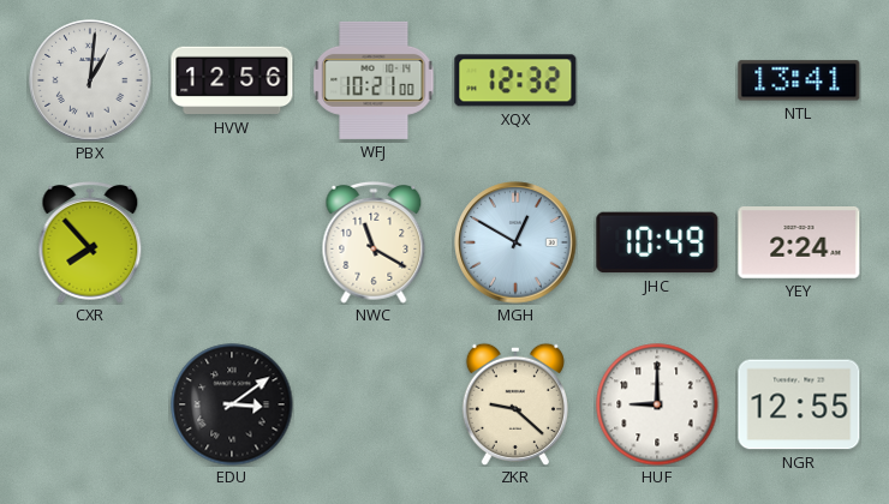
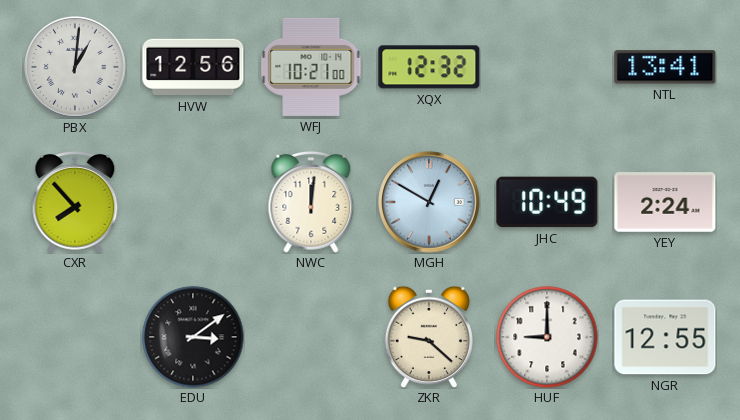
NWC: 11:20 -> 12:01
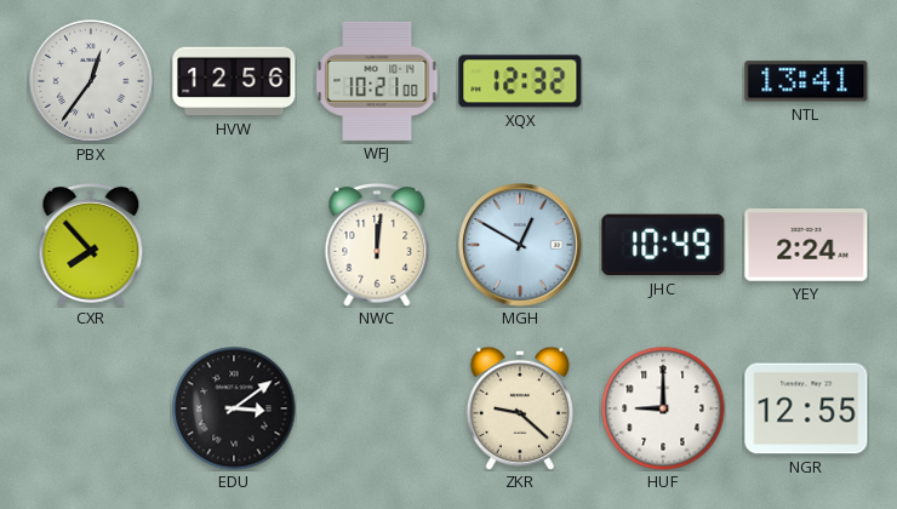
PBX: 1:01 -> 12:36
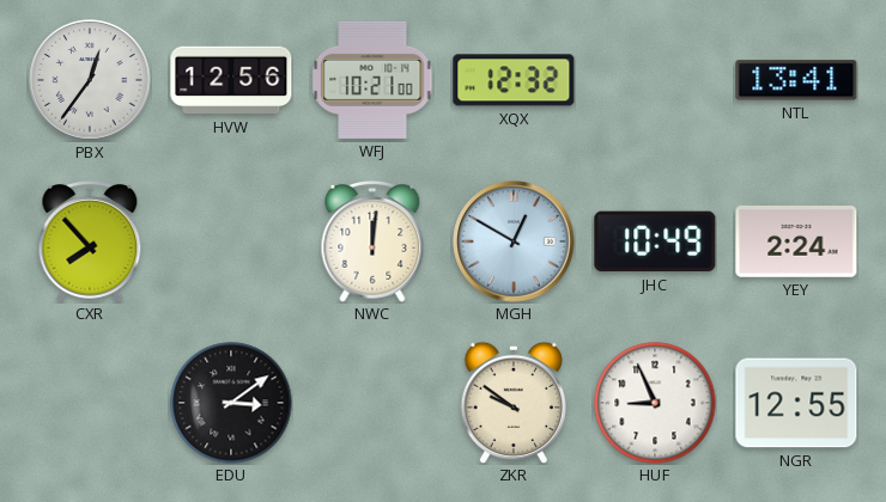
ZKR: 9:22 -> 9:51
HUF: 9:00 -> 8:56
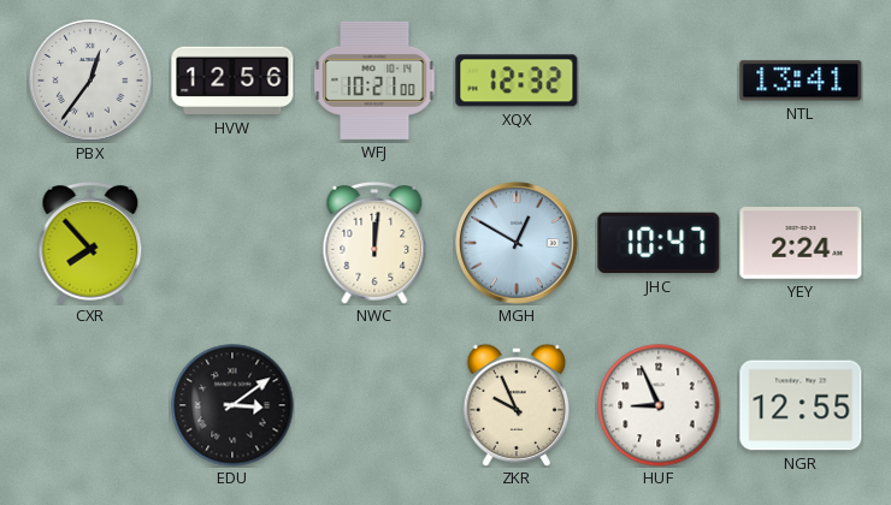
JHC: 10:49 -> 10:47
ZKR: 9:51 -> 9:56
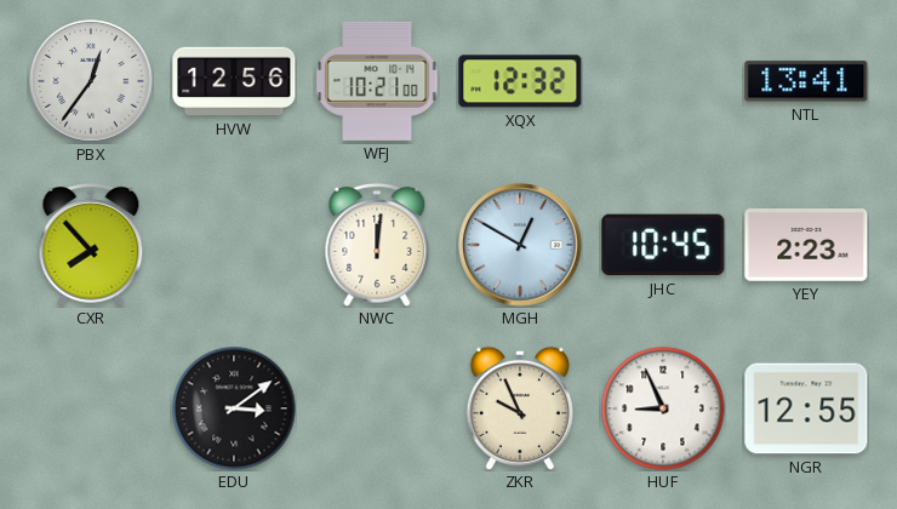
JHC: 10:47 -> 10:45
YEY: 2:24 -> 2:23
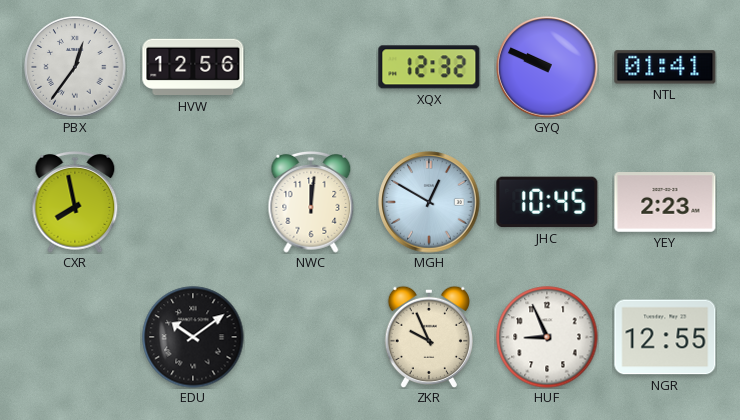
WFJ: 10:21 -> none
GYQ: none -> 9:49
NTL: 13:41 -> 01:41
CXR: 7:53 -> 7:58
EDU: 3:09 -> 10:09
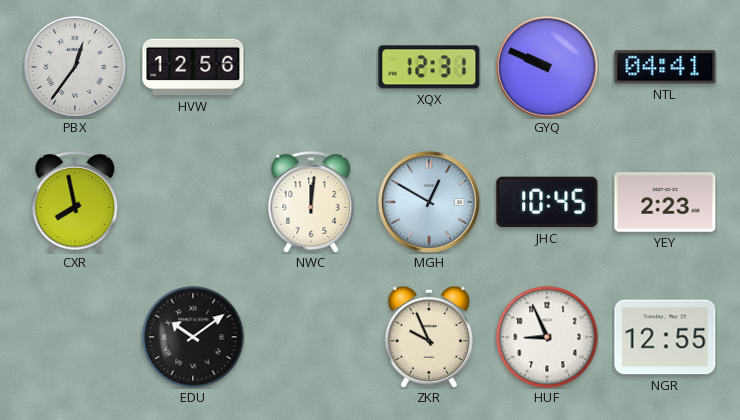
XQX: 12:32 -> 12:31
NTL: 01:41 -> 04:41
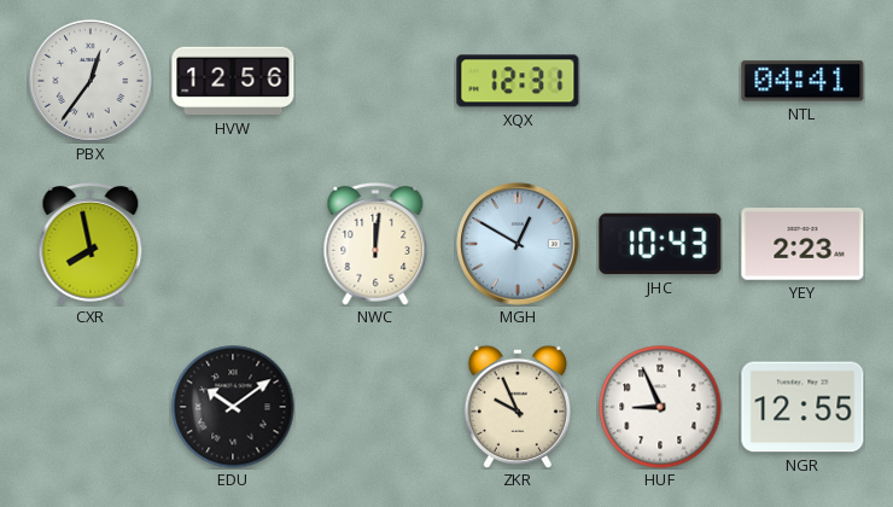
GYQ: 9:49 -> none
JHC: 10:45 -> 10:43
